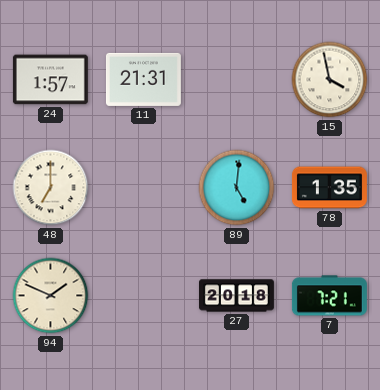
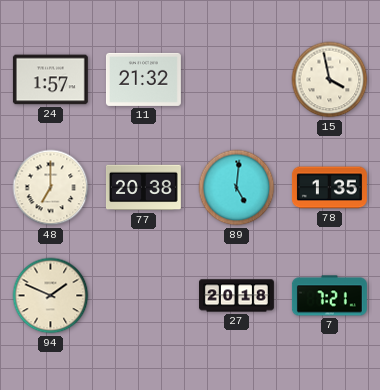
11: 21:31 -> 21:32
77: none -> 20:38
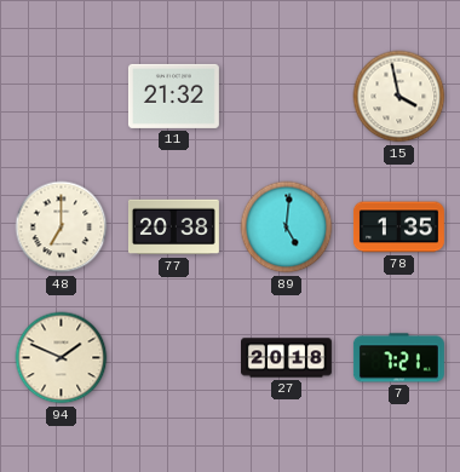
24: 1:57 -> none
